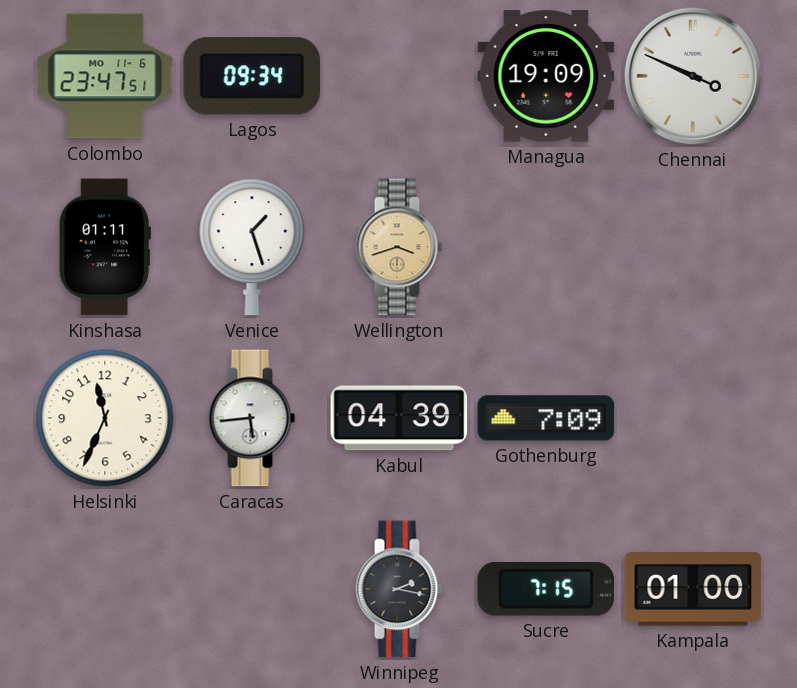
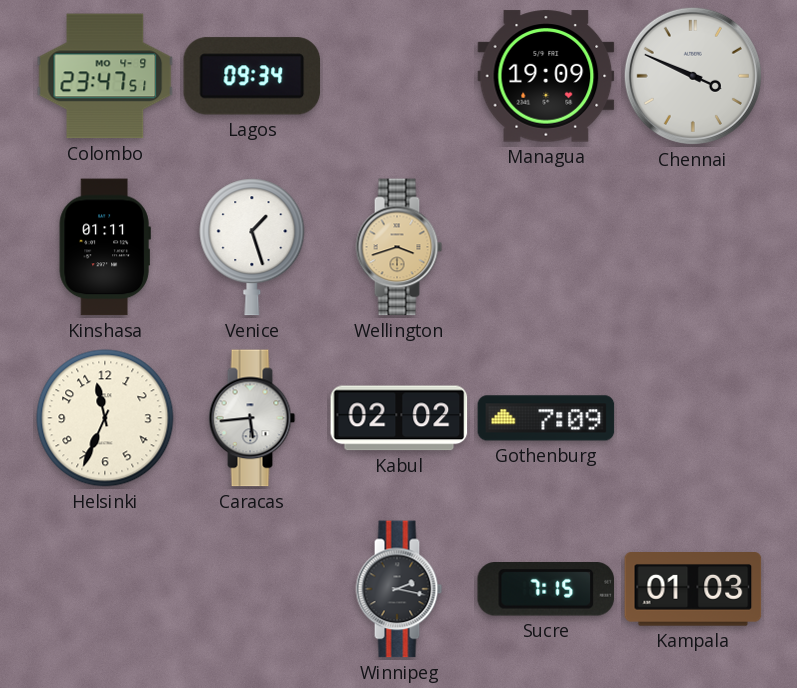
Colombo date: MO 11-6 -> MO 4-9
Kabul: 04:39 -> 02:02
Kampala: 01:00 -> 01:03
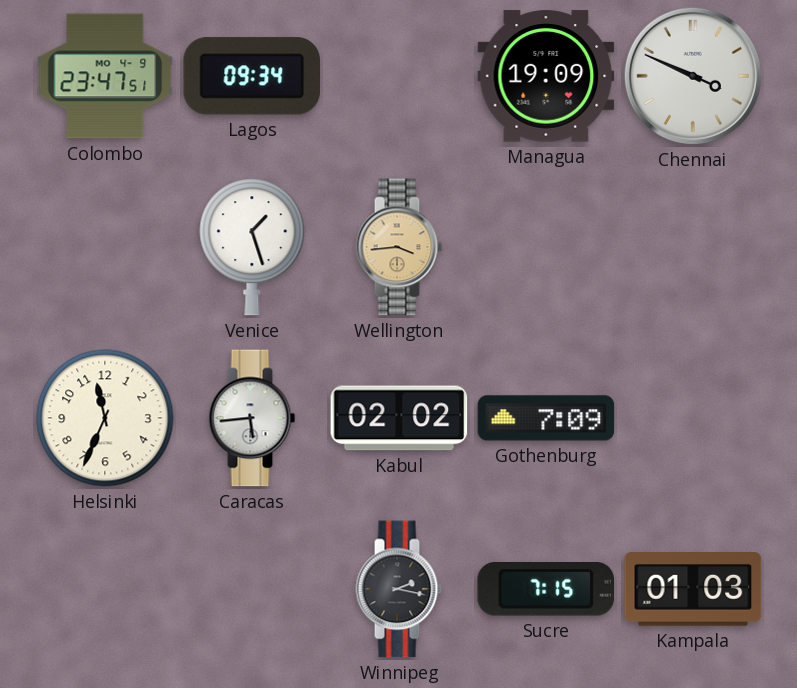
Kinshasa: 01:11 -> none
Wellington: 3:42 -> 3:44
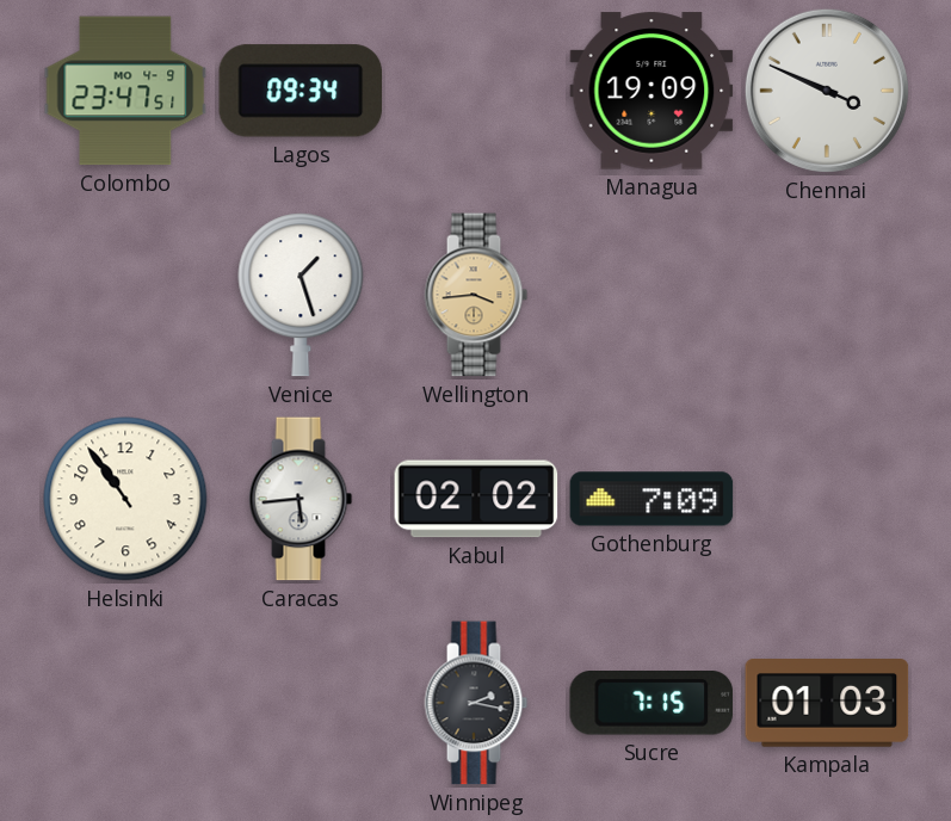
Helsinki: 11:34 -> 10:54
